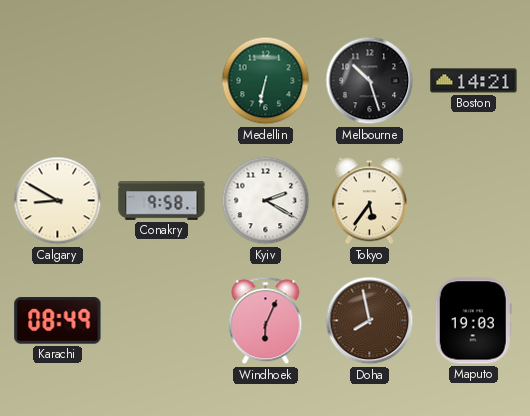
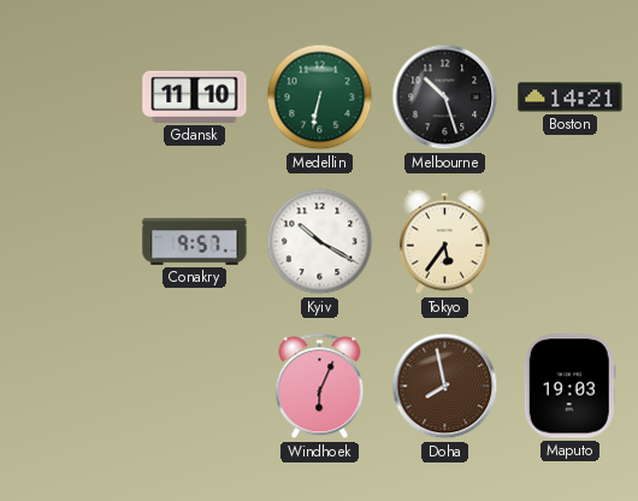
Gdansk: none -> 11:10
Calgary: 8:50 -> none
Conakry: 9:58 -> 9:57
Kyiv: 2:20 -> 10:20
Karachi: 08:49 -> none
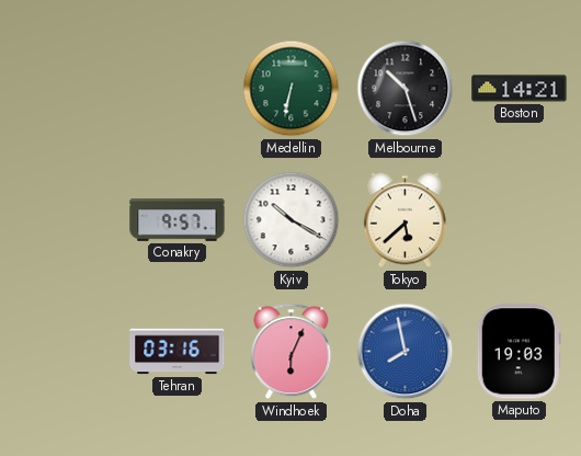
Gdansk: 11:10 -> none
Tokyo: 5:36 -> 5:38
Tehran: none -> 03:16
Doha dial: brown -> blue
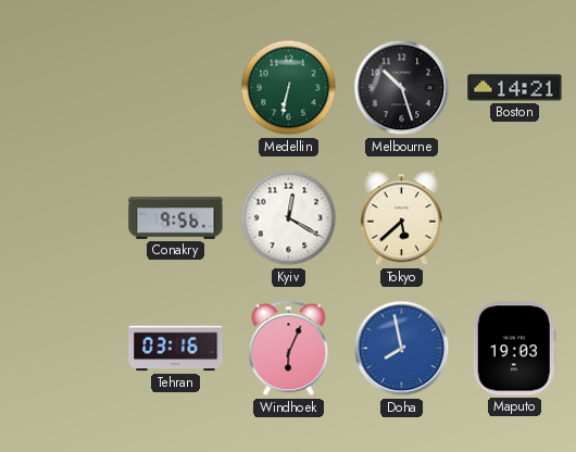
Conakry: 9:57 -> 9:56
Kyiv: 10:20 -> 12:20
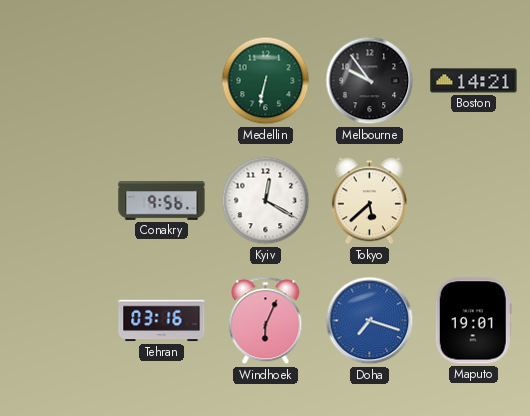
Melbourne: 10:27 -> 9:54
Doha: 7:58 -> 7:18
Maputo: 19:03 -> 19:01
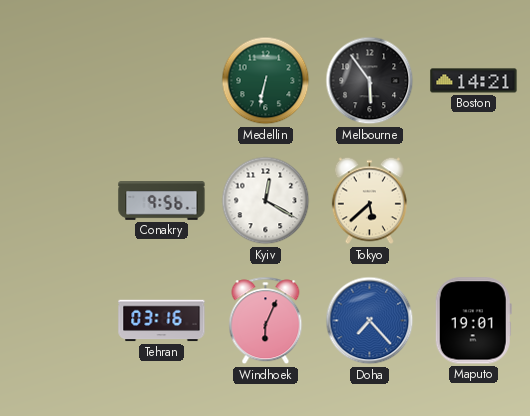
Melbourne: 9:54 -> 5:54
Doha: 7:18 -> 7:23
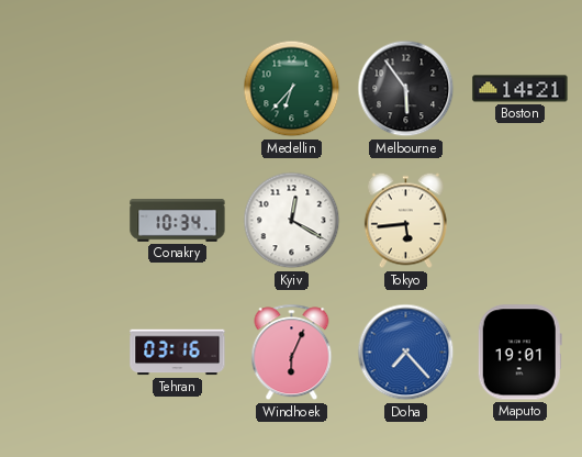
Medellin: 6:32 -> 6:37
Conakry: 9:56 -> 10:34
Tokyo: 5:38 -> 5:44
